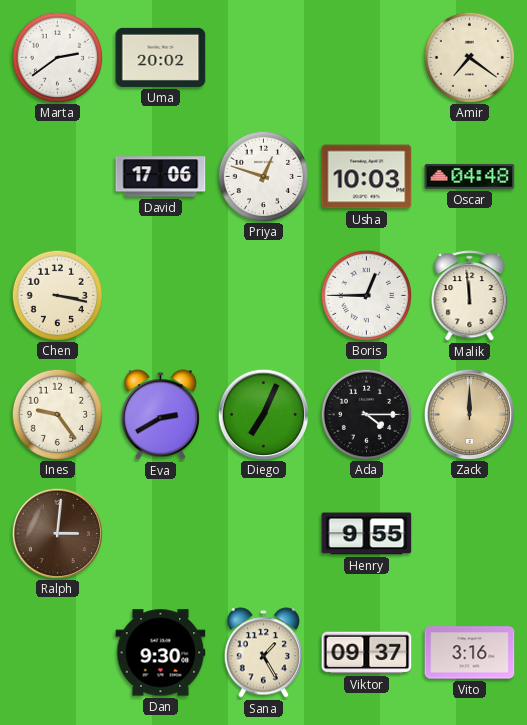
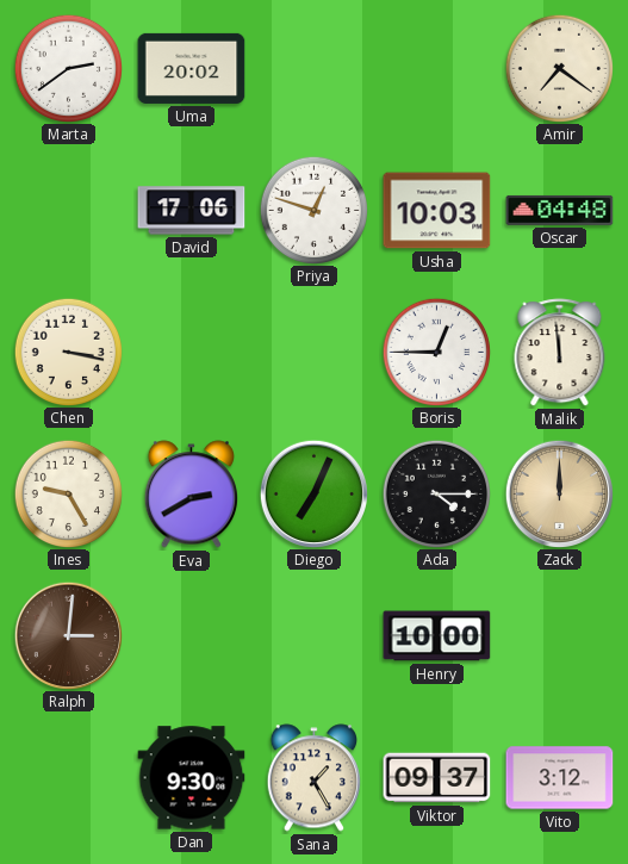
Ines: 9:24 -> 9:25
Henry: 9:55 -> 10:00
Vito: 3:16 -> 3:12
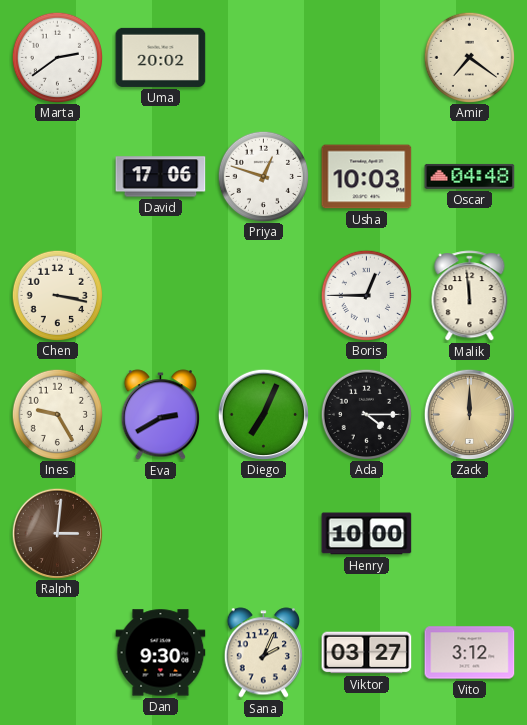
Sana: 1:25 -> 2:04
Viktor: 09:37 -> 03:27
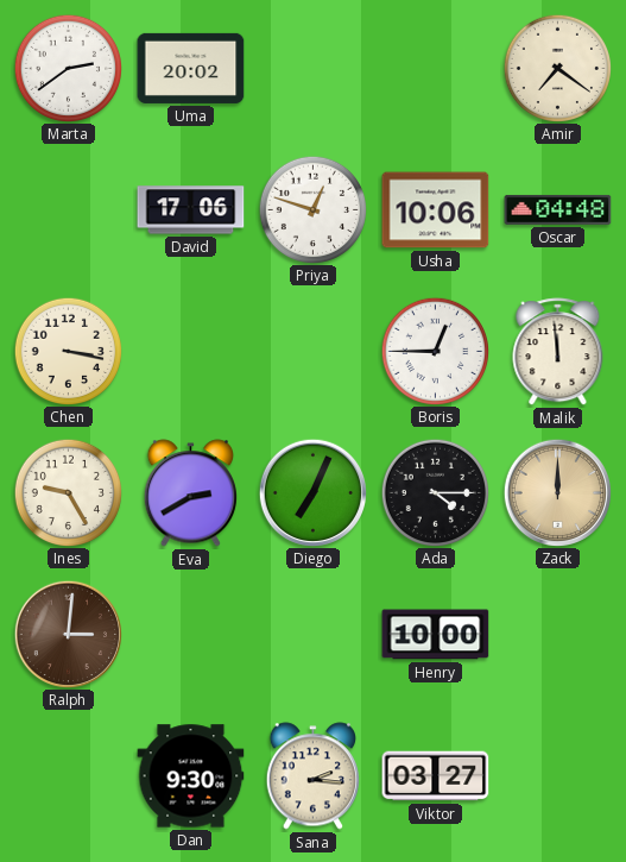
Usha: 10:03 -> 10:06
Sana: 2:04 -> 2:16
Vito: 3:12 -> none
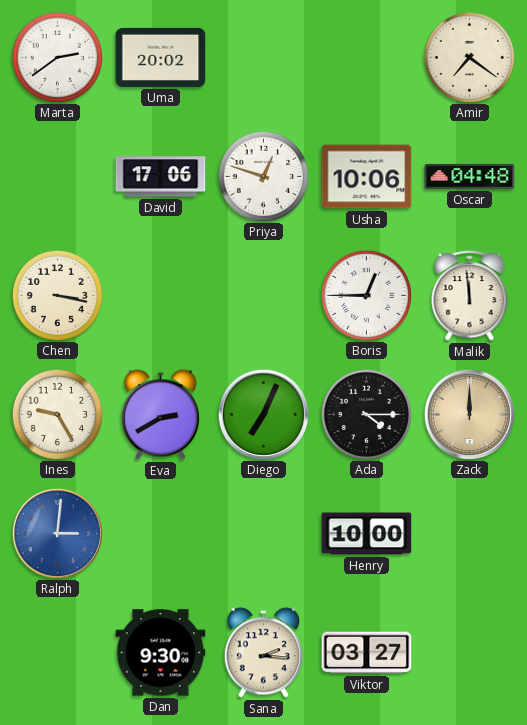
Ralph dial: brown -> blue
